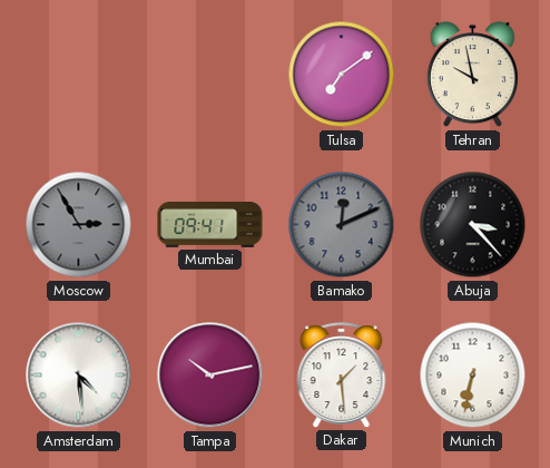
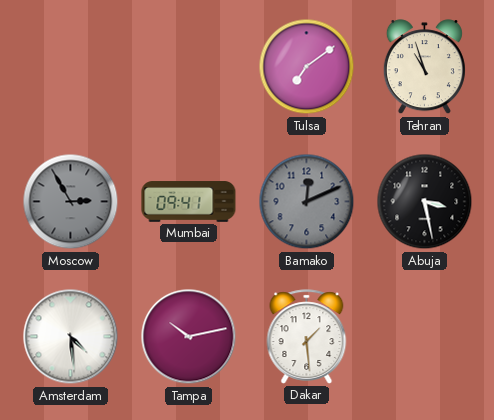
Tehran: 9:58 -> 10:57
Abuja: 3:23 -> 3:28
Munich: 6:32 -> none
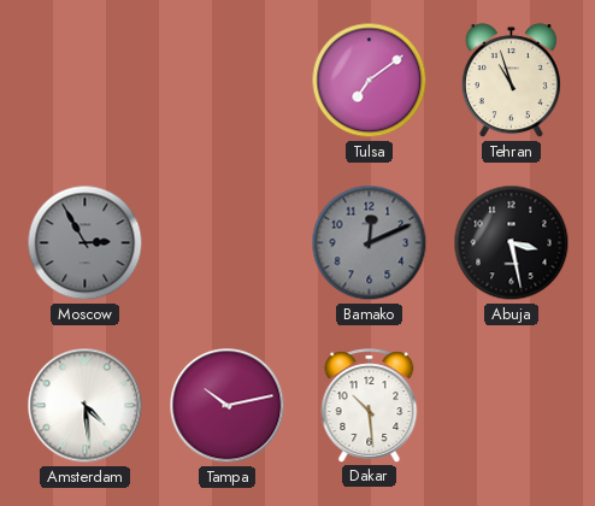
Mumbai: 09:41 -> none
Dakar: 1:29 -> 10:29
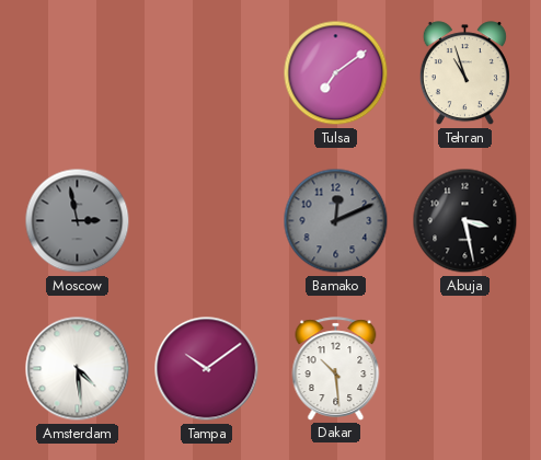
Moscow: 2:55 -> 2:58
Tampa: 10:13 -> 10:09
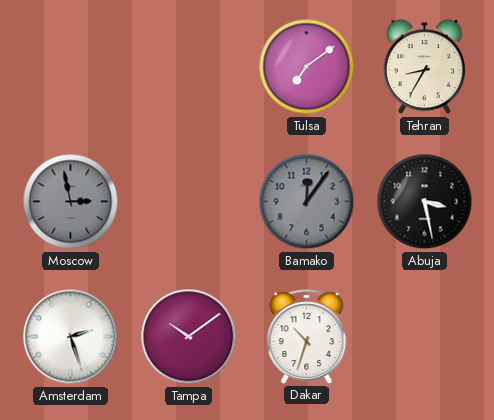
Tehran: 10:57 -> 8:35
Bamako: 12:11 -> 12:06
Amsterdam: 4:29 -> 2:27
Dakar: 10:29 -> 10:33
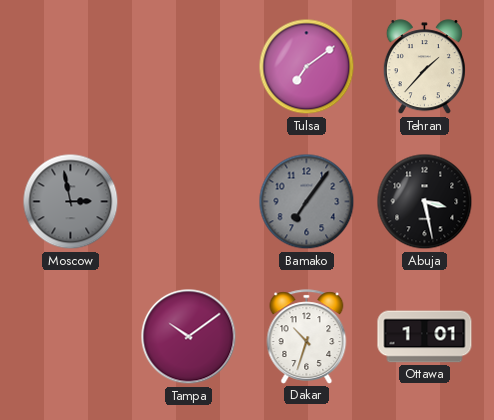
Tehran: 8:35 -> 1:37
Bamako: 12:06 -> 7:06
Amsterdam: 2:27 -> none
Ottawa: none -> 1:01
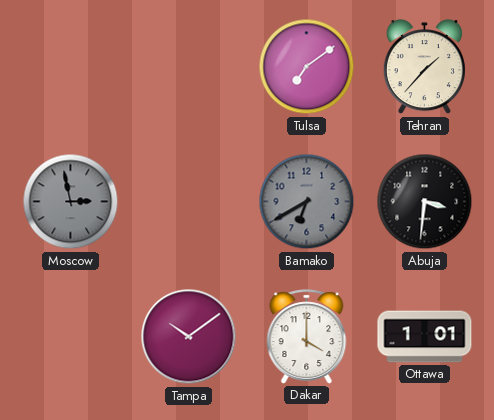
Bamako: 7:06 -> 6:40
Abuja: 3:28 -> 3:31
Dakar: 10:33 -> 4:00
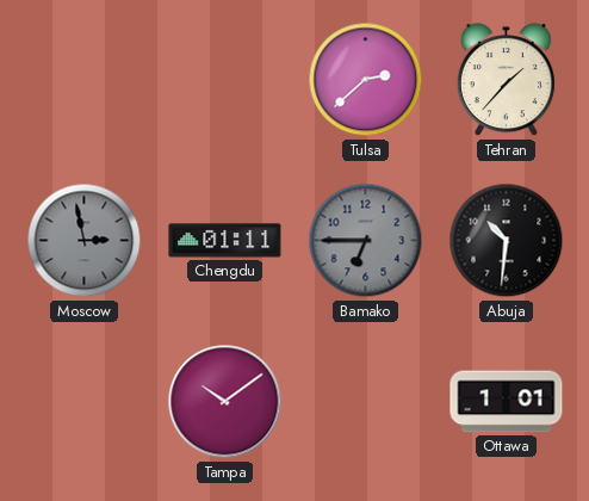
Tulsa: 7:09 -> 2:38
Chengdu: none -> 01:11
Bamako: 6:40 -> 6:45
Abuja: 3:31 -> 10:31
Dakar: 4:00 -> none
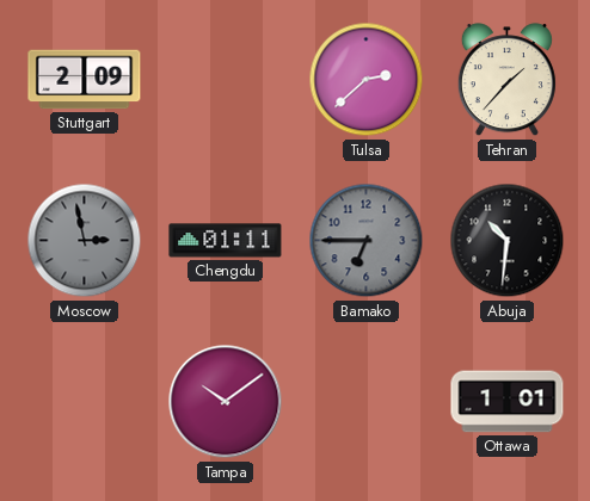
Stuttgart: none -> 2:09
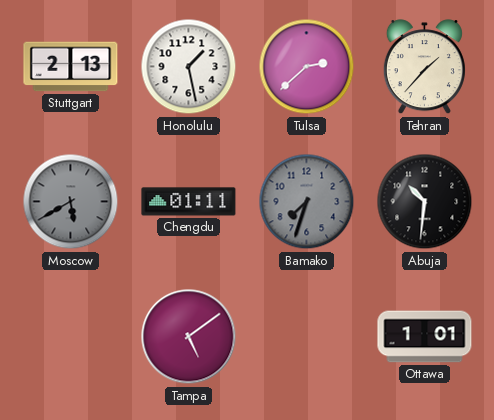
Stuttgart: 2:09 -> 2:13
Honolulu: none -> 1:28
Moscow: 2:58 -> 5:40
Bamako: 6:45 -> 7:33
Tampa: 10:09 -> 5:09
